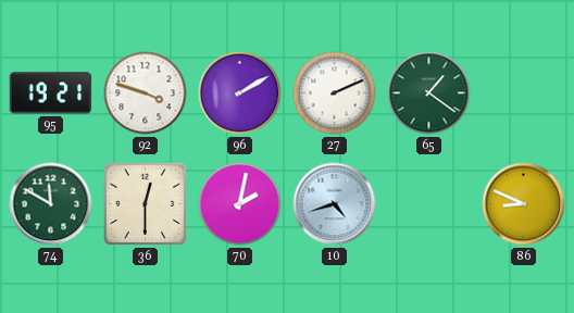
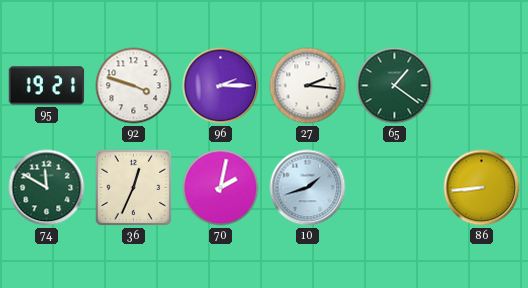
96: 2:10 -> 2:15
27: 2:11 -> 2:16
36: 12:30 -> 12:34
10: 4:42 -> 1:42
86: 8:49 -> 8:44
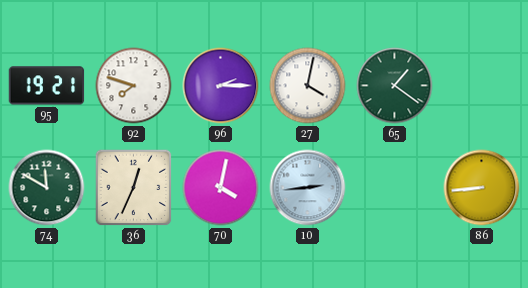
92: 3:48 -> 7:48
27: 2:16 -> 4:02
70: 2:02 -> 4:02
10: 1:42 -> 2:44
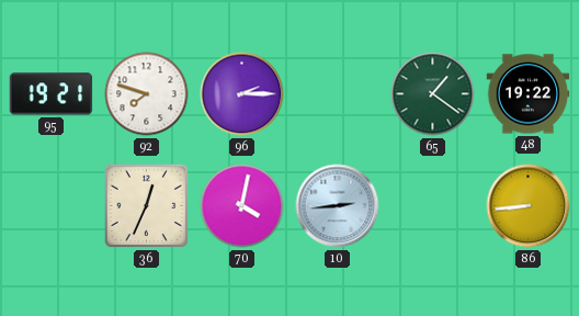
27: 4:02 -> none
48: none -> 19:22
74: 11:50 -> none
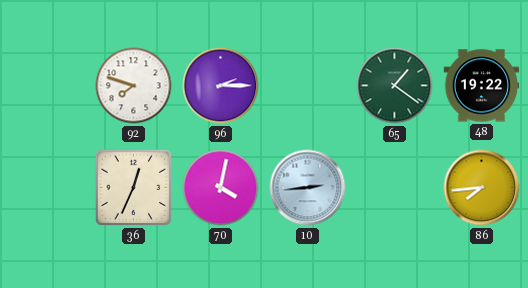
95: 19:21 -> none
86: 8:44 -> 7:44
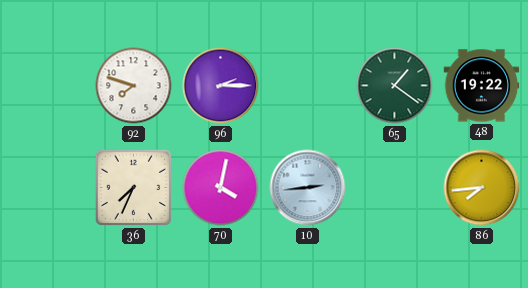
36: 12:34 -> 7:34
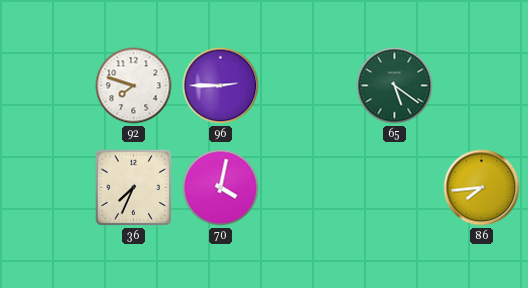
96: 2:15 -> 2:45
65: 1:21 -> 5:21
48: 19:22 -> none
10: 2:44 -> none
